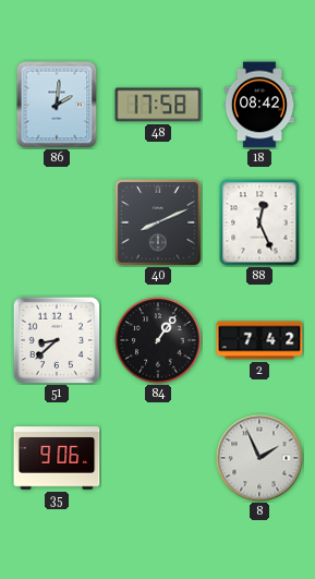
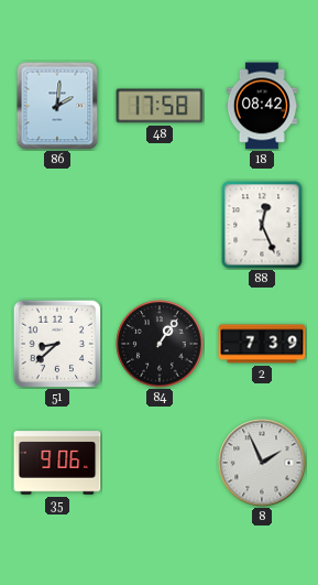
40: 8:11 -> none
2: 7:42 -> 7:39
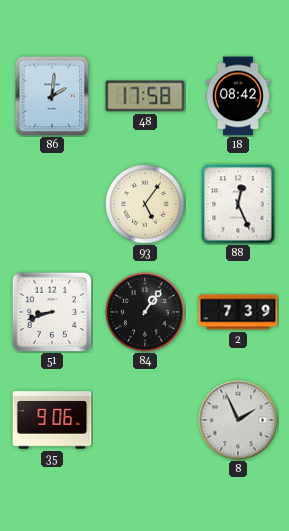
93: none -> 5:06
51: 8:38 -> 8:42
